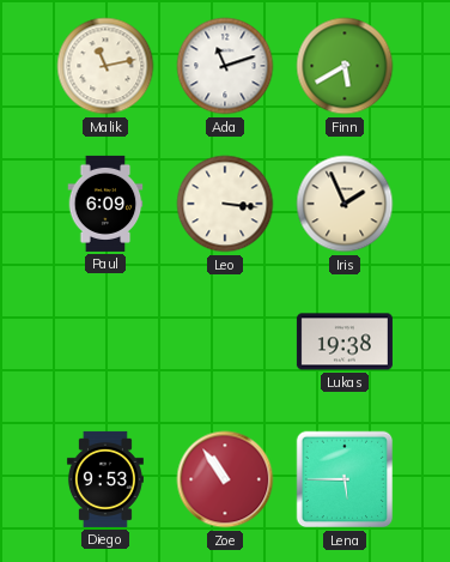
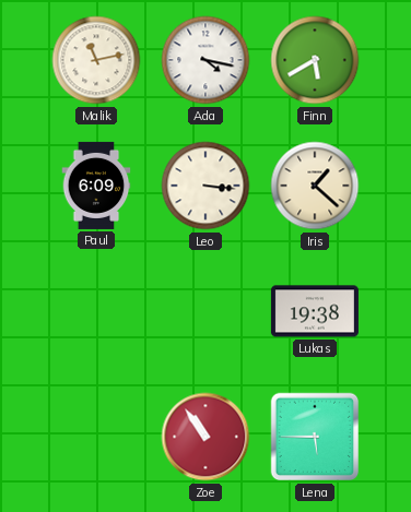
Ada: 11:12 -> 4:17
Iris: 1:56 -> 1:22
Diego: 9:53 -> none
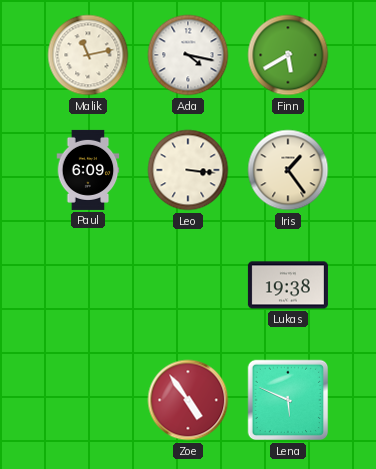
Iris: 1:22 -> 1:24
Zoe: 10:54 -> 4:54
Lena: 5:45 -> 5:49
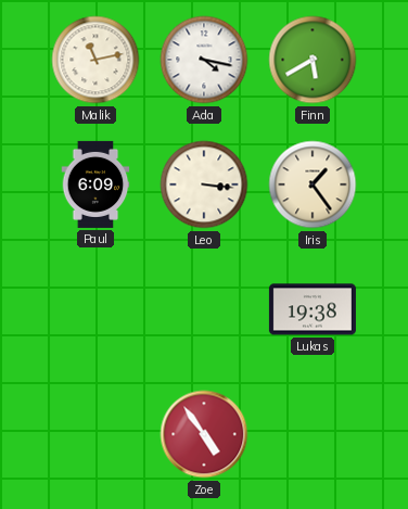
Lena: 5:49 -> none
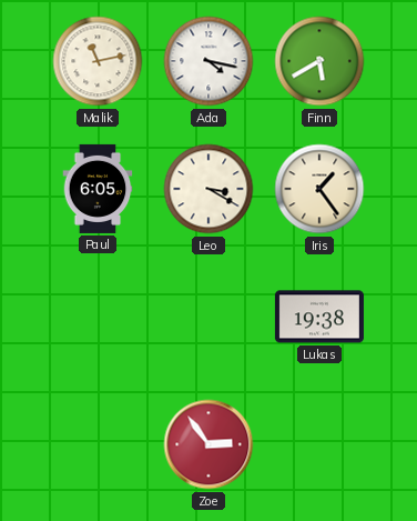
Paul: 6:09 -> 6:05
Leo: 3:16 -> 3:20
Zoe: 4:54 -> 2:54
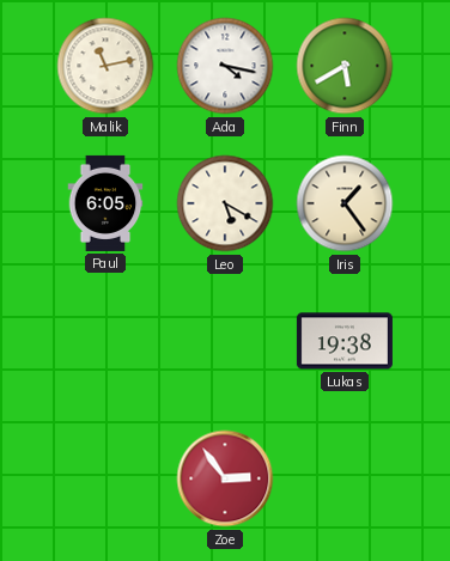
Leo: 3:20 -> 5:20
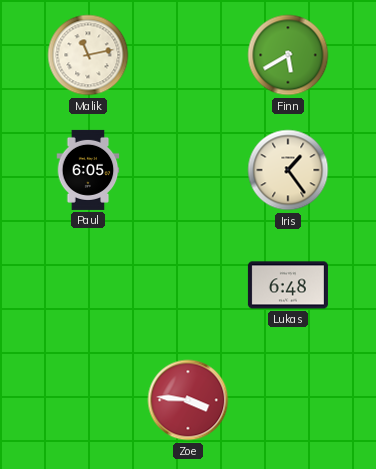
Ada: 4:17 -> none
Leo: 5:20 -> none
Lukas: 19:38 -> 6:48
Zoe: 2:54 -> 3:46
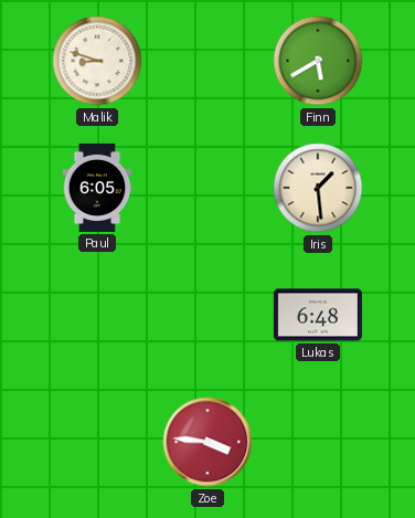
Malik: 11:13 -> 8:48
Iris: 1:24 -> 1:29
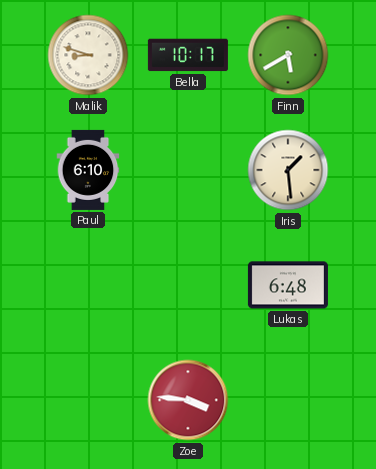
Bella: none -> 10:17
Paul: 6:05 -> 6:10
